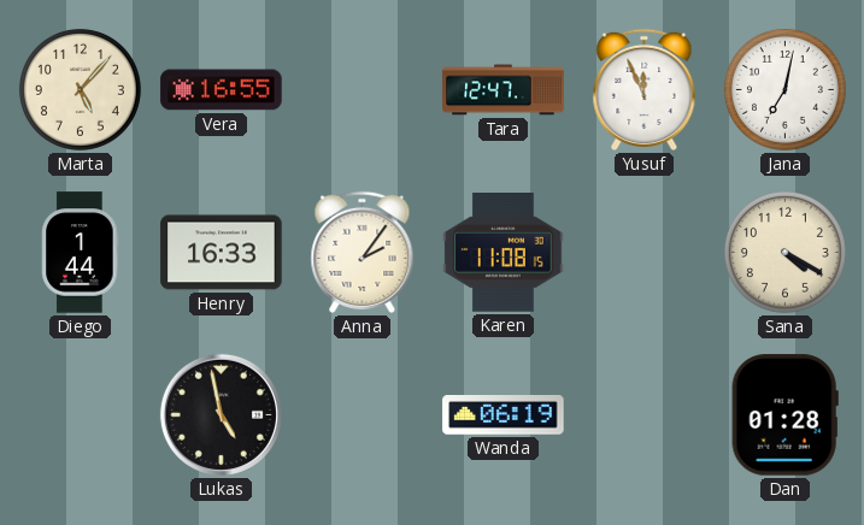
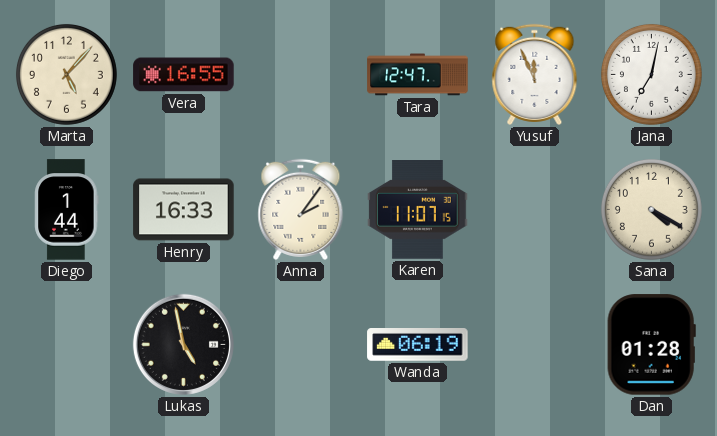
Karen: 11:08 -> 11:07
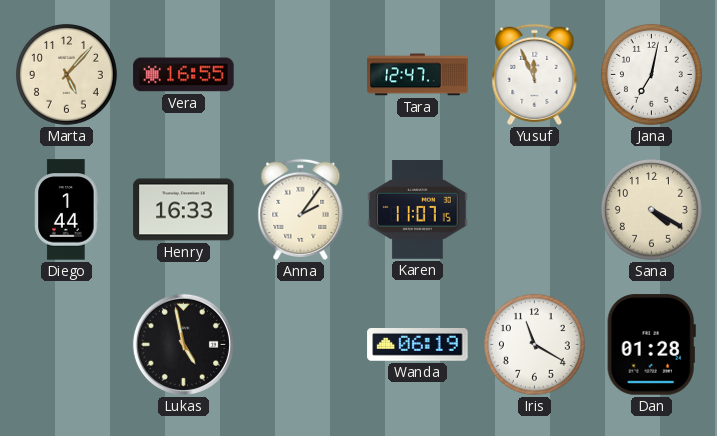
Iris: none -> 11:20
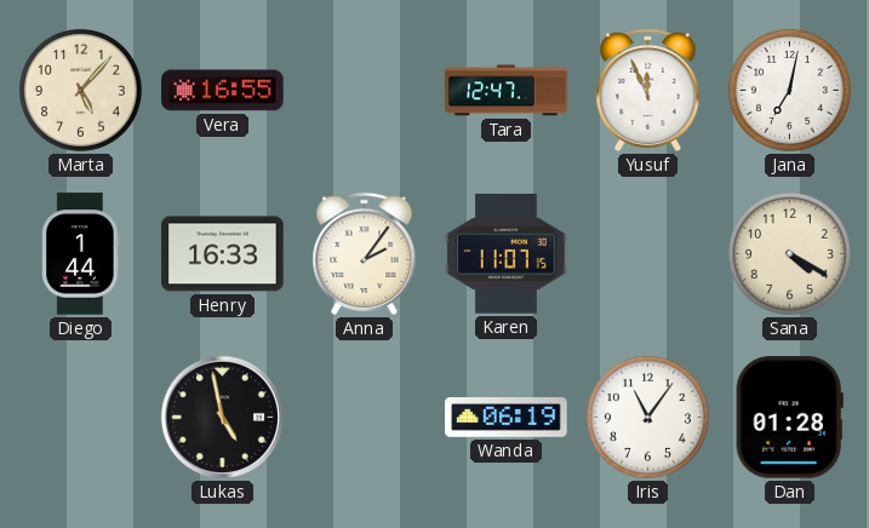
Iris: 11:20 -> 11:06
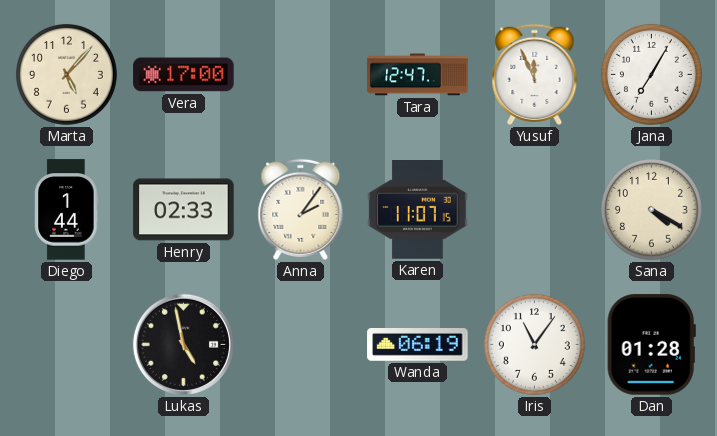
Vera: 16:55 -> 17:00
Jana: 7:02 -> 7:05
Henry: 16:33 -> 02:33
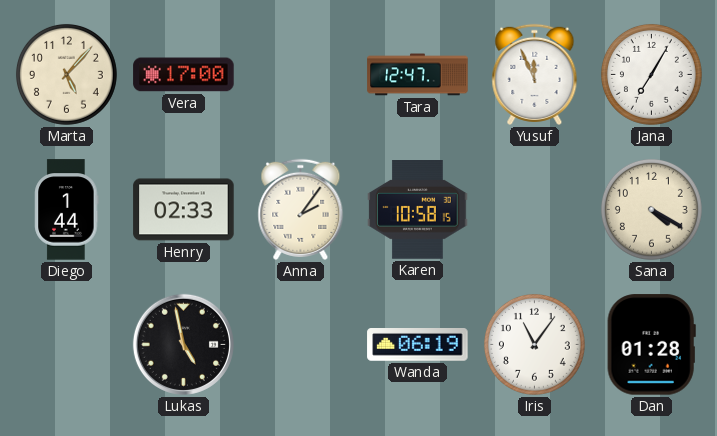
Karen: 11:07 -> 10:58
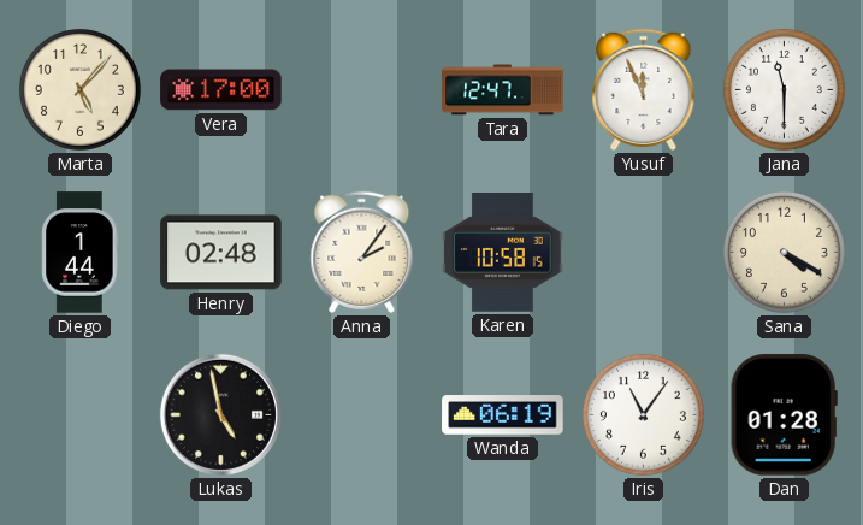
Jana: 7:05 -> 11:30
Henry: 02:33 -> 02:48
